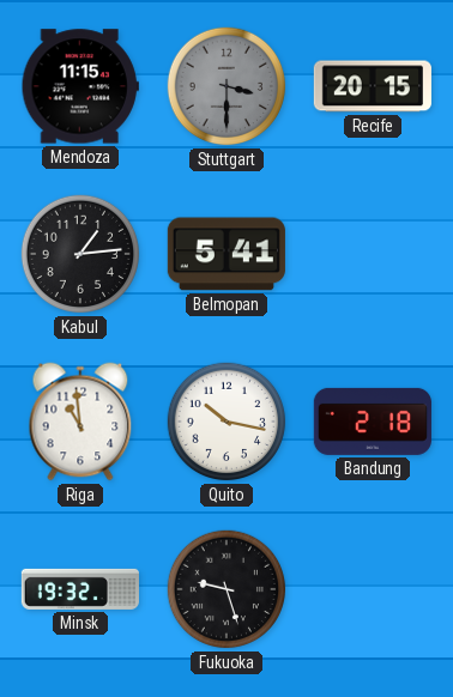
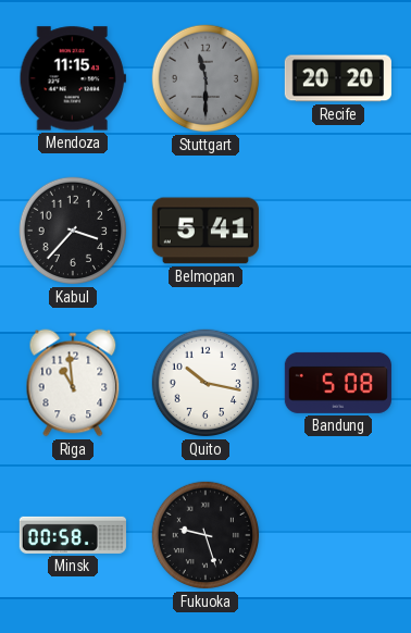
Stuttgart: 3:30 -> 11:30
Recife: 20:15 -> 20:20
Kabul: 1:14 -> 3:37
Bandung: 2:18 -> 5:08
Minsk: 19:32 -> 00:58
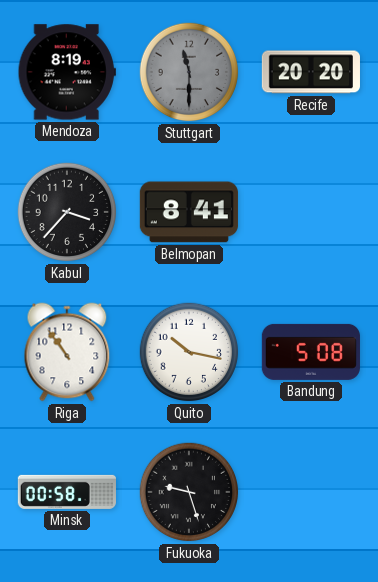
Mendoza: 11:15 -> 8:19
Belmopan: 5:41 -> 8:41
Riga: 10:59 -> 10:54
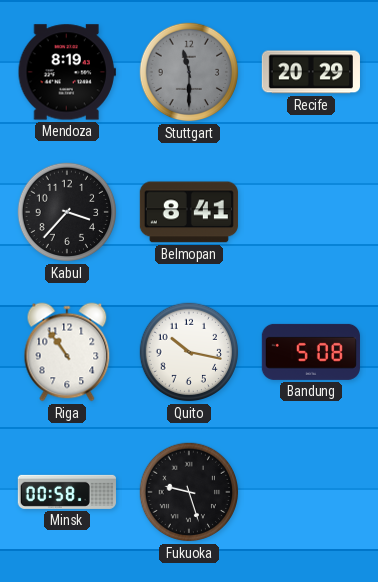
Recife: 20:20 -> 20:29
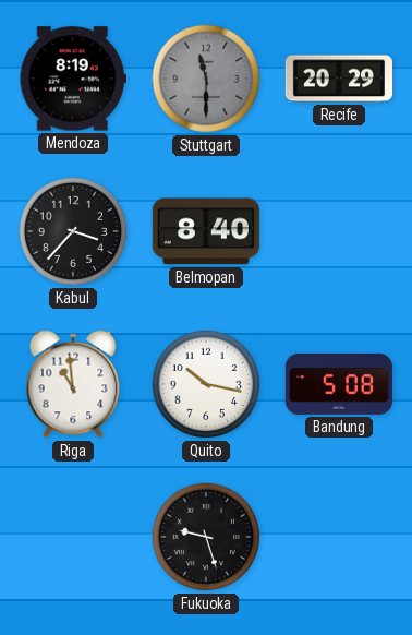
Belmopan: 8:41 -> 8:40
Riga: 10:54 -> 10:59
Minsk: 00:58 -> none
